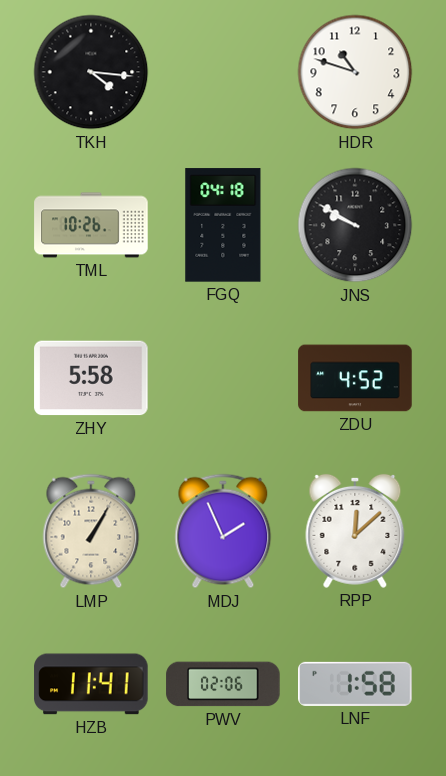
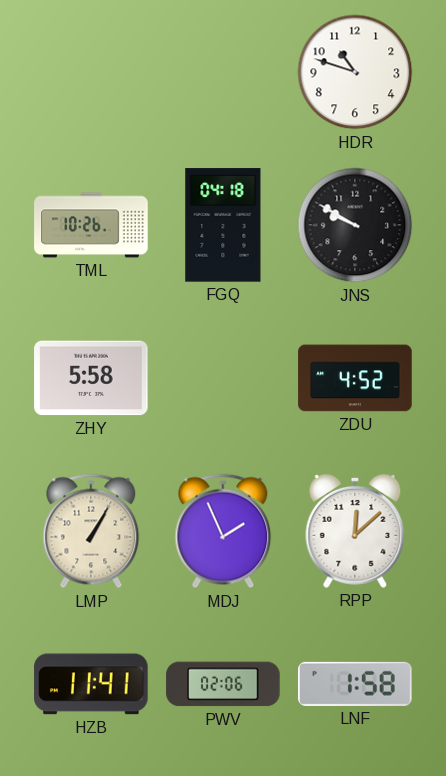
TKH: 4:16 -> none
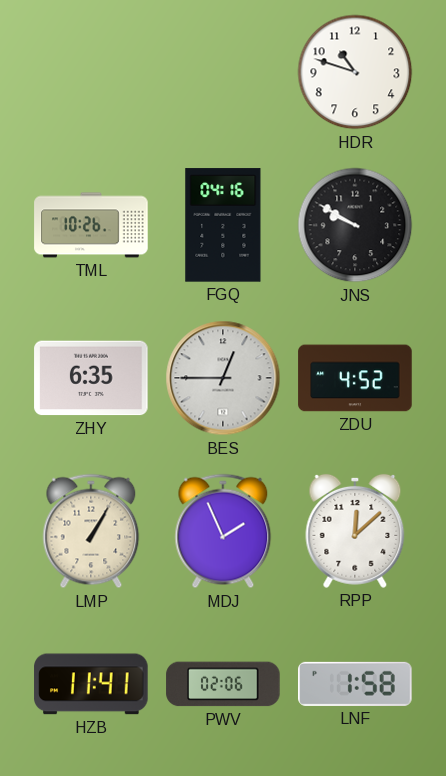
FGQ: 04:18 -> 04:16
ZHY: 5:58 -> 6:35
BES: none -> 12:45
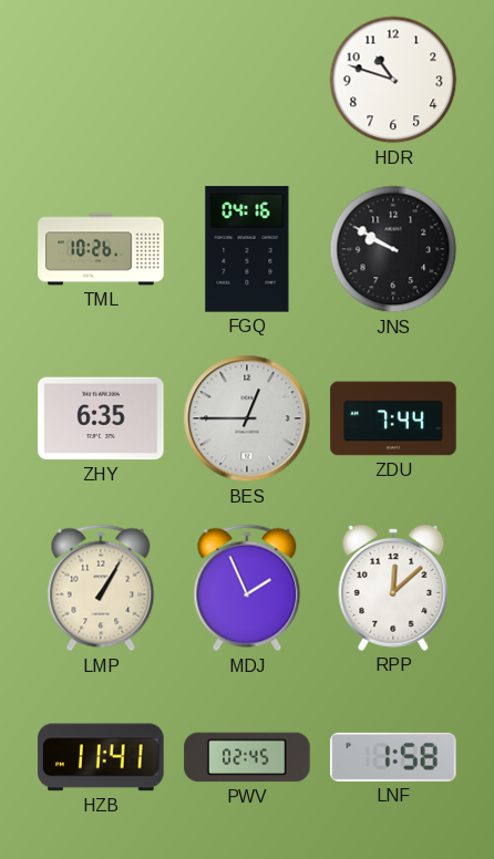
ZDU: 4:52 -> 7:44
PWV: 02:06 -> 02:45
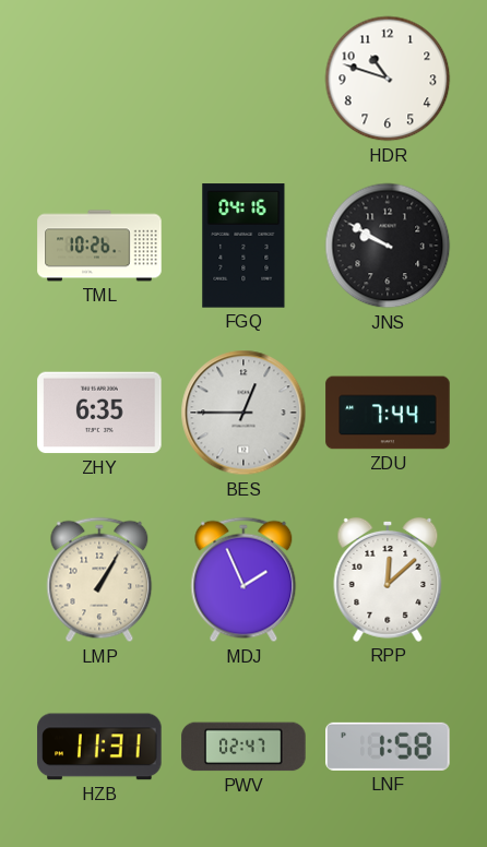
HZB: 11:41 -> 11:31
PWV: 02:45 -> 02:47
